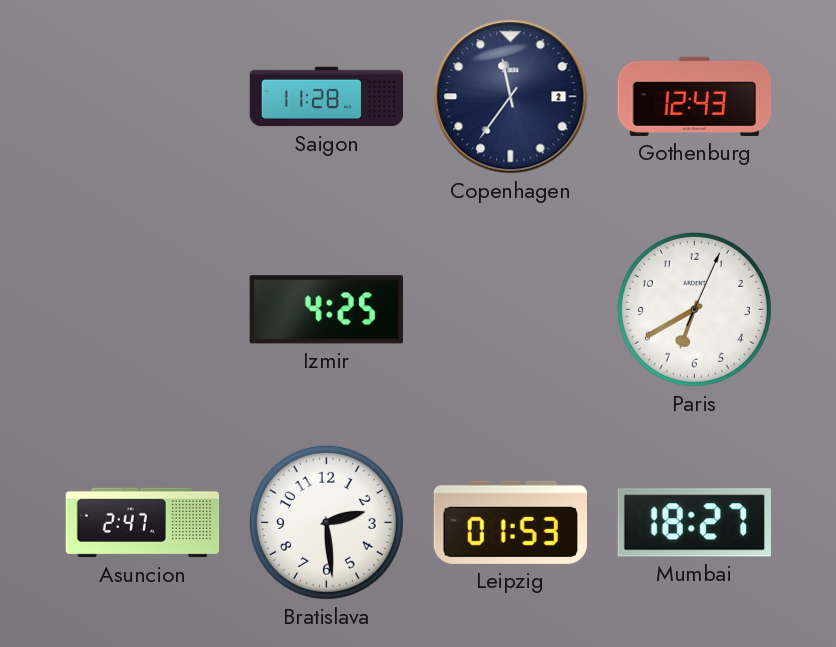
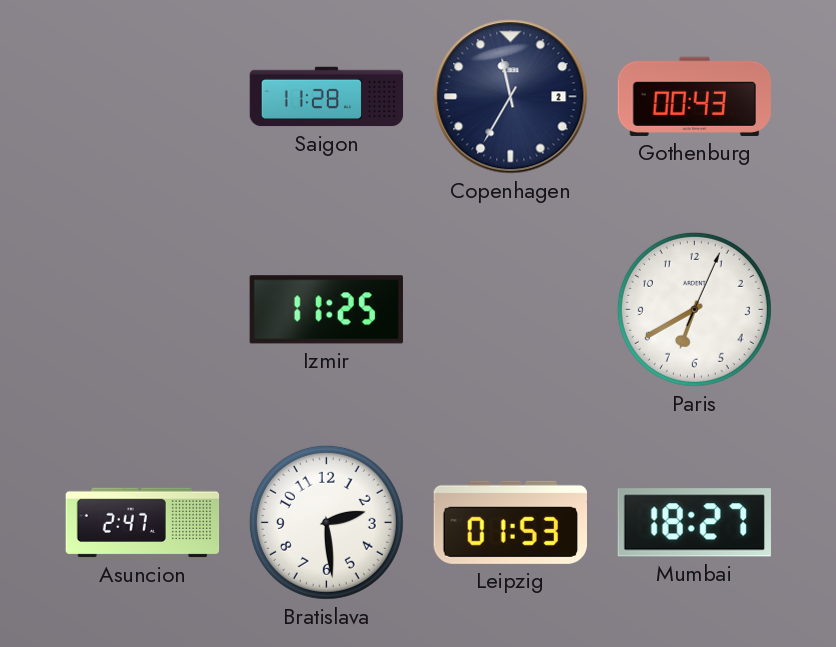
Copenhagen: 11:36 -> 11:35
Gothenburg: 12:43 -> 00:43
Izmir: 4:25 -> 11:25
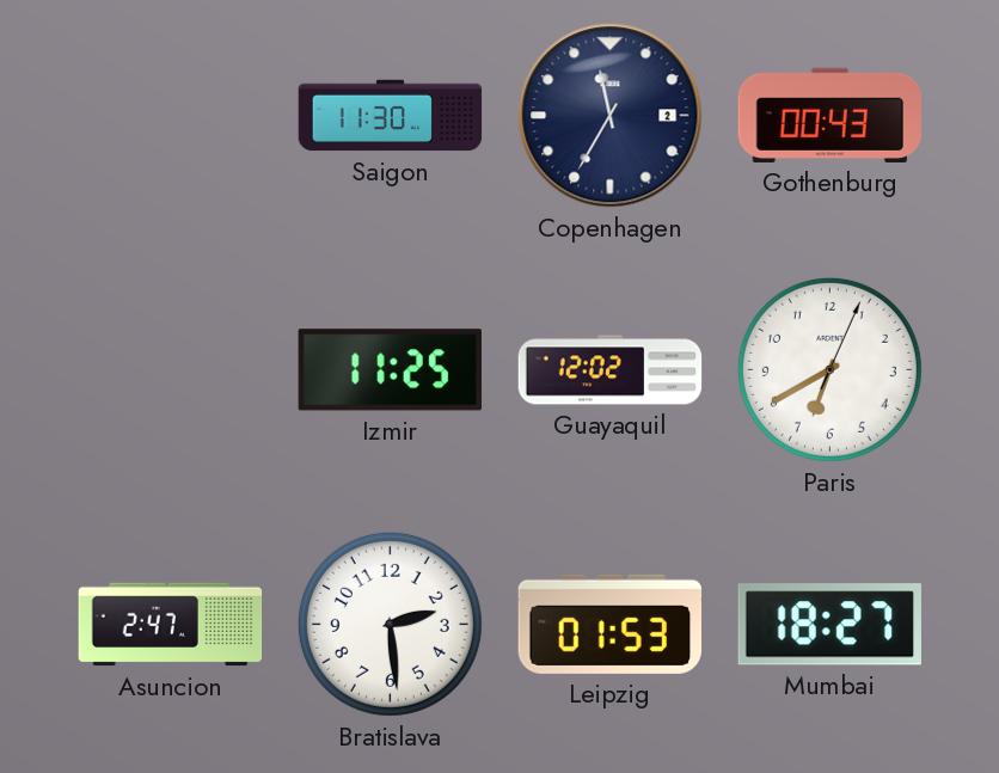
Saigon: 11:28 -> 11:30
Guayaquil: none -> 12:02
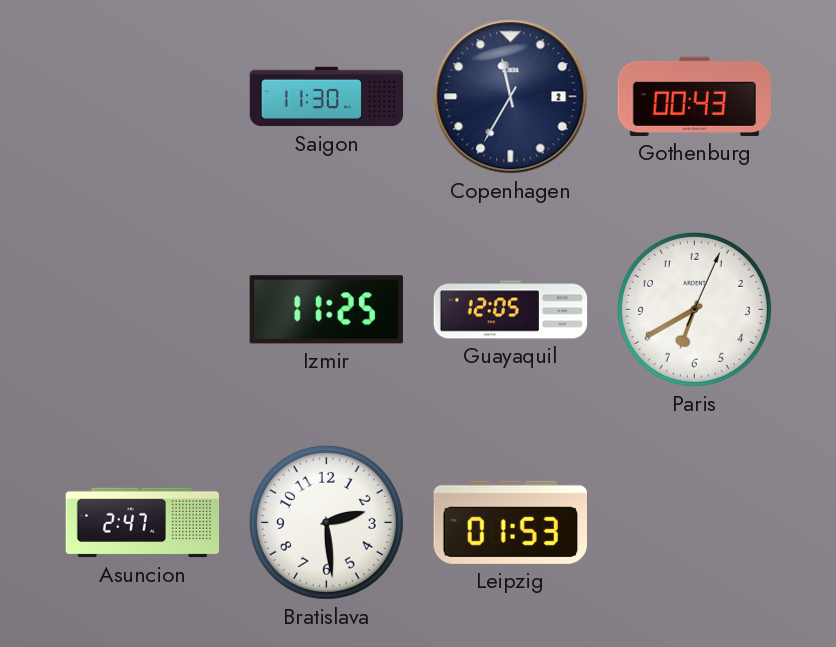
Guayaquil: 12:02 -> 12:05
Mumbai: 18:27 -> none
